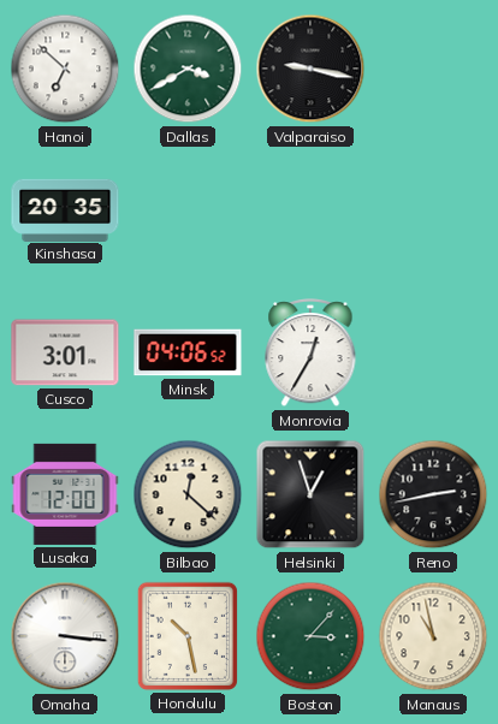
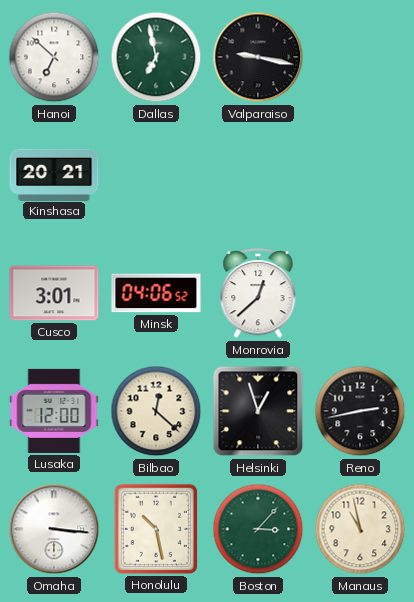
Dallas: 3:40 -> 6:58
Kinshasa: 20:35 -> 20:21
Monrovia: 12:35 -> 12:38
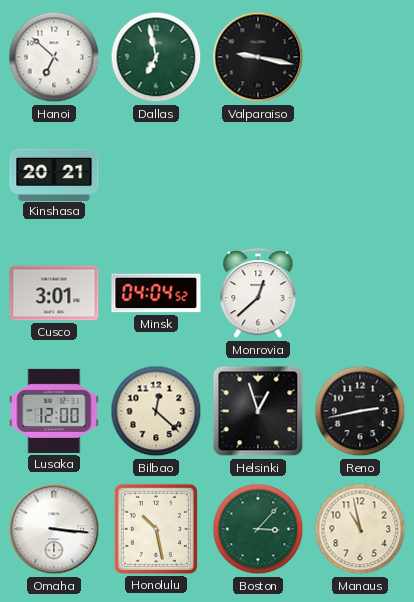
Minsk: 04:06 -> 04:04
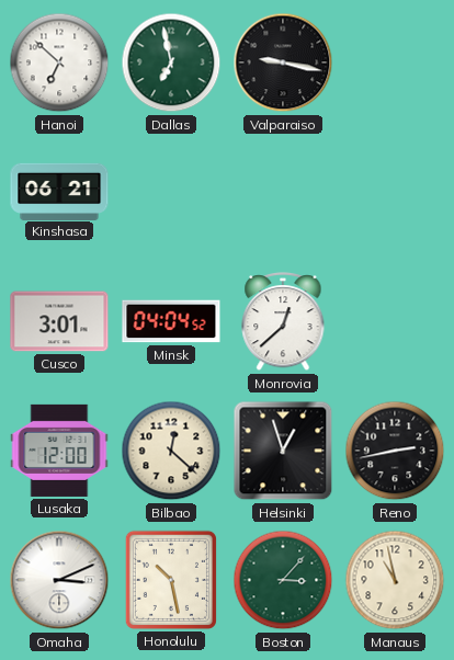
Kinshasa: 20:21 -> 06:21
Omaha: 3:16 -> 3:11
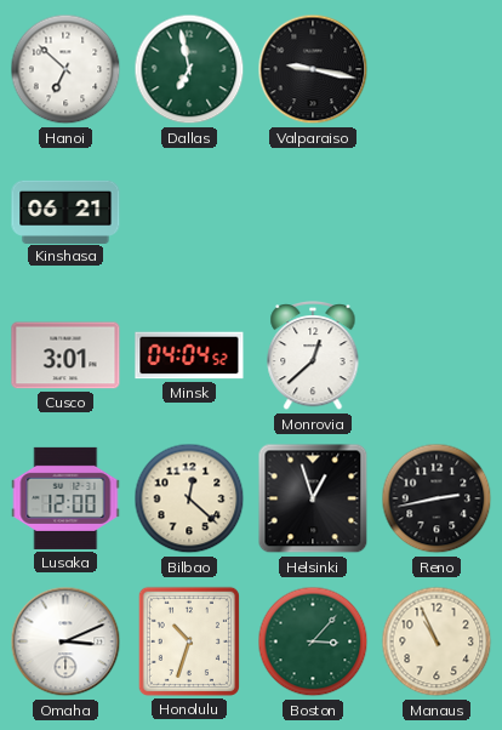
Honolulu: 10:28 -> 10:33
Manaus: 10:58 -> 10:56
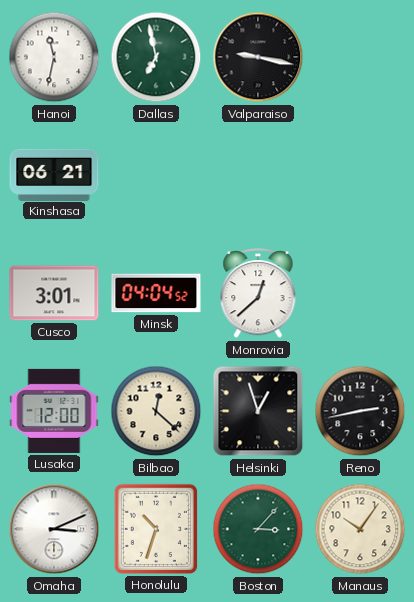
Hanoi: 6:52 -> 11:32
Manaus: 10:56 -> 10:06
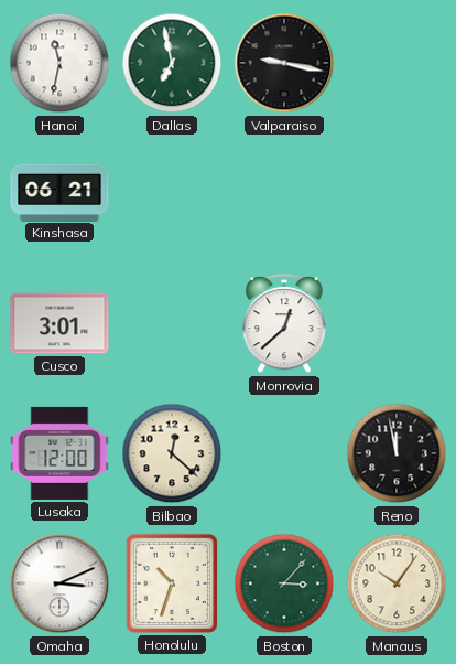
Minsk: 04:04 -> none
Helsinki: 12:57 -> none
Reno: 2:43 -> 11:58
